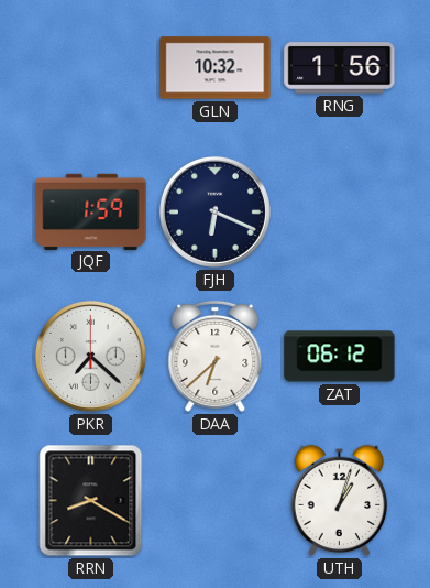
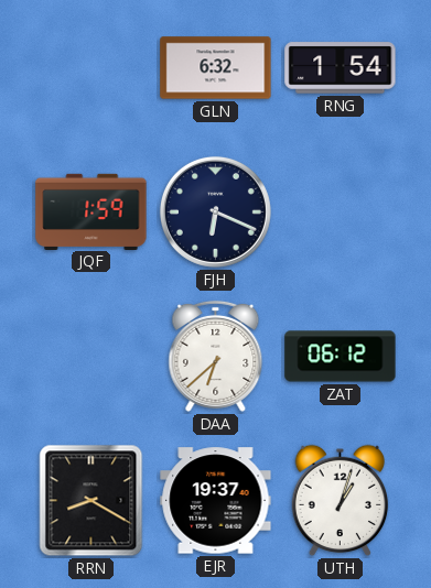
GLN: 10:32 -> 6:32
RNG: 1:56 -> 1:54
PKR: 7:22 -> none
EJR: none -> 19:37
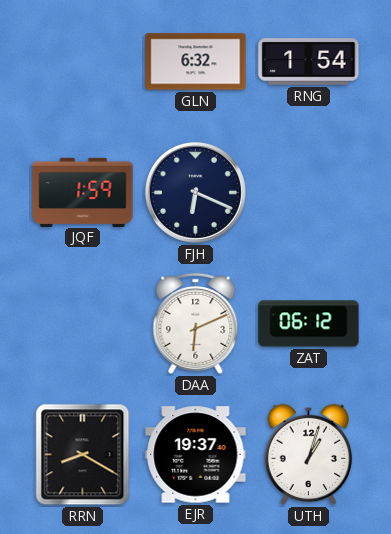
DAA: 6:38 -> 6:11
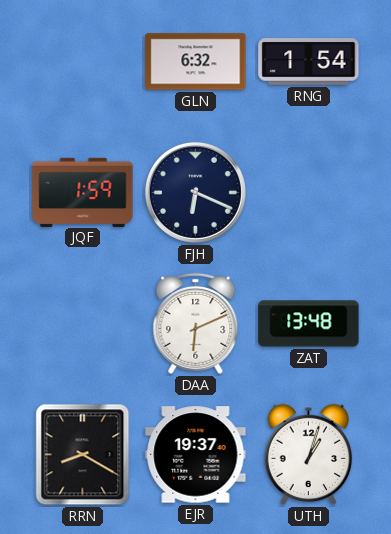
ZAT: 06:12 -> 13:48
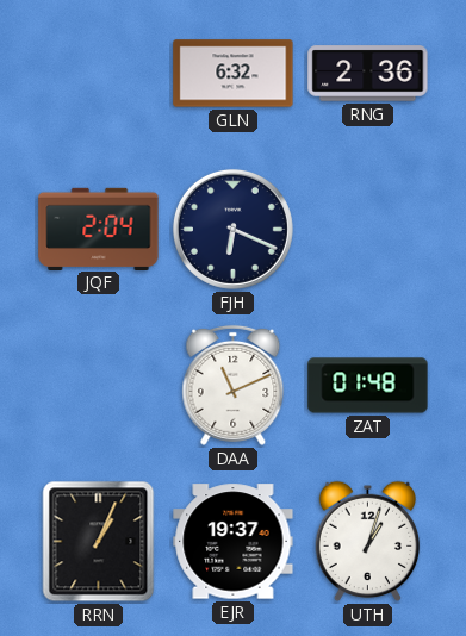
RNG: 1:54 -> 2:36
JQF: 1:59 -> 2:04
DAA: 6:11 -> 11:11
ZAT: 13:48 -> 01:48
RRN: 8:20 -> 1:04
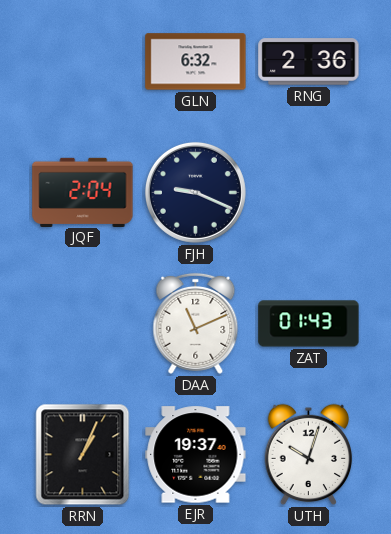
FJH: 6:19 -> 9:19
ZAT: 01:48 -> 01:43
UTH: 1:03 -> 10:03
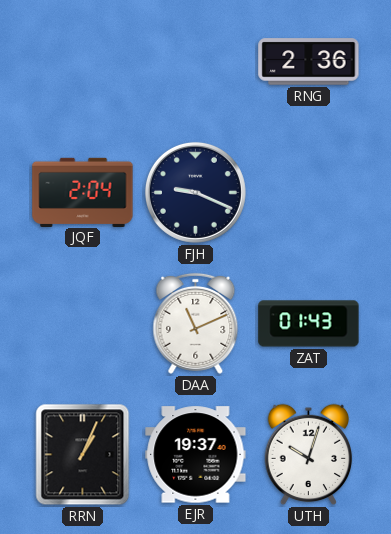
GLN: 6:32 -> none
